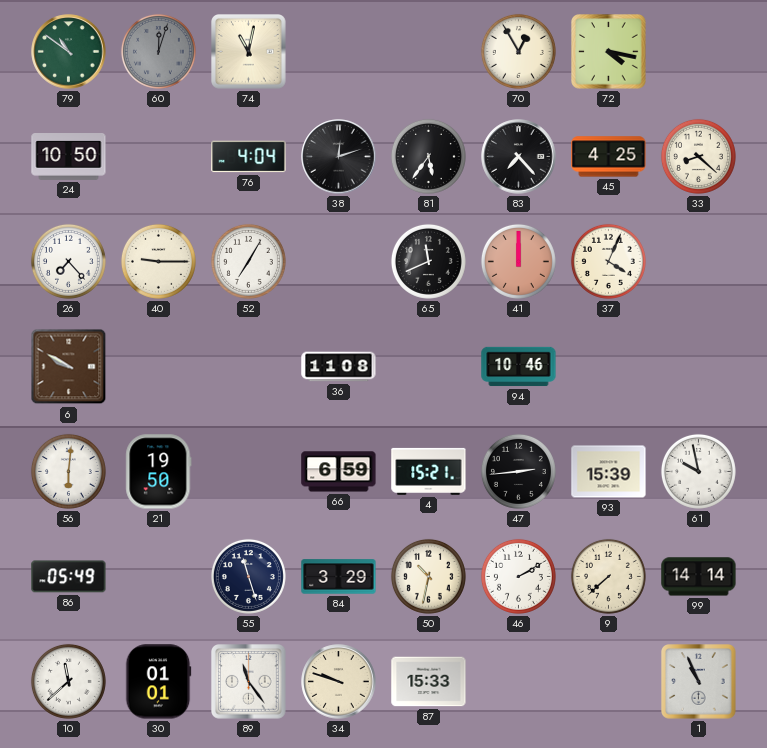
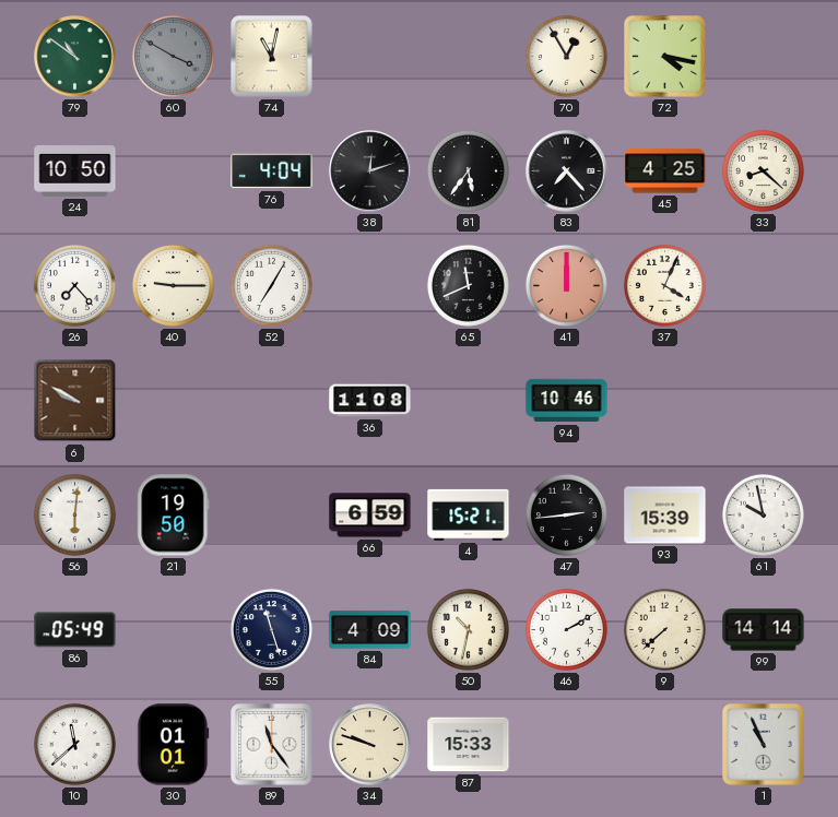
60: 12:03 -> 3:50
84: 3:29 -> 4:09
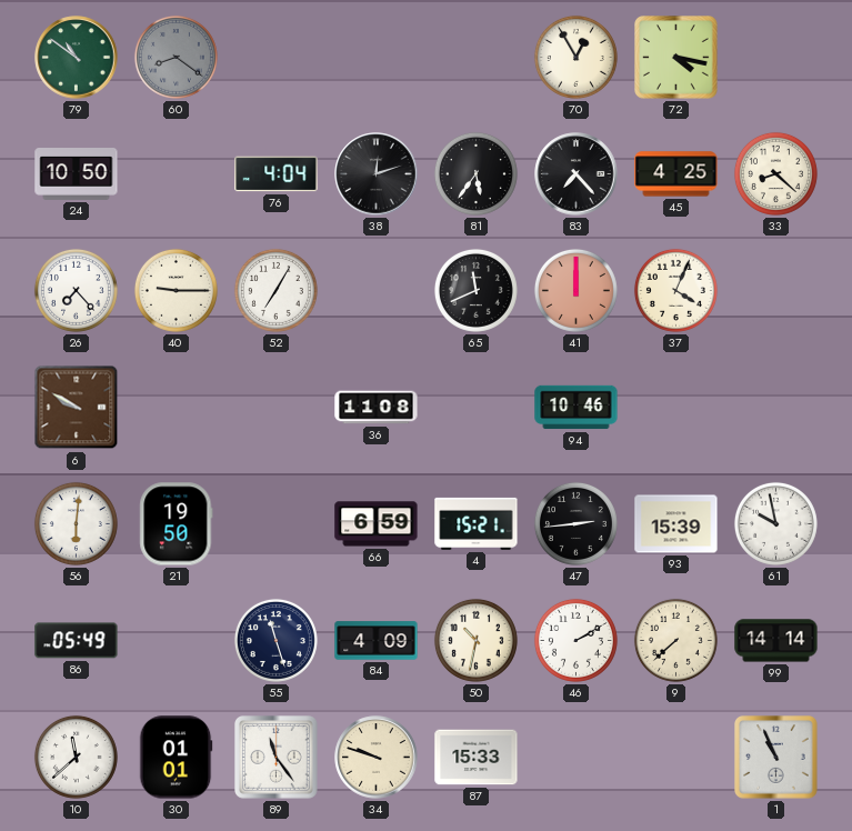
60: 3:50 -> 8:21
74: 11:02 -> none
